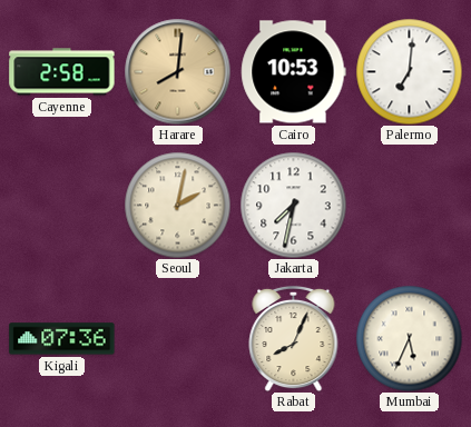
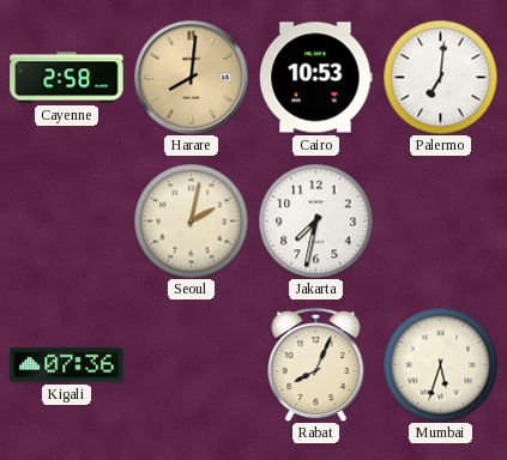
Mumbai: 5:34 -> 5:33
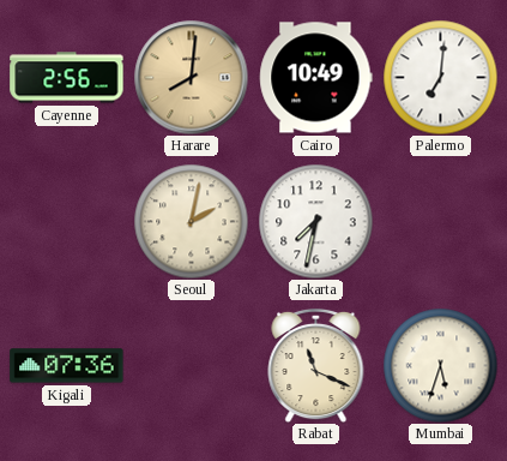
Cayenne: 2:58 -> 2:56
Cairo: 10:53 -> 10:49
Rabat: 8:04 -> 11:19
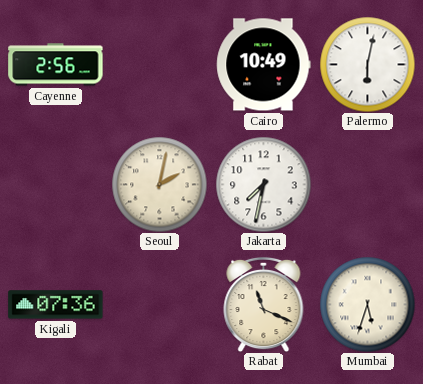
Harare: 8:01 -> none
Palermo: 7:01 -> 6:02
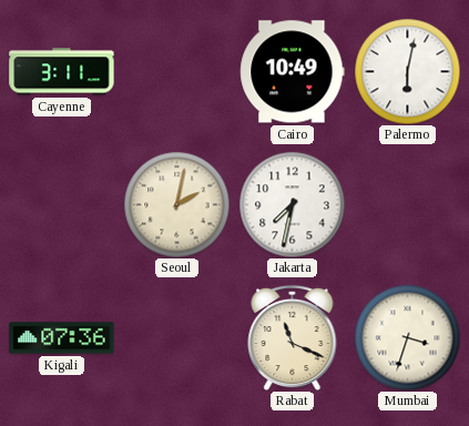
Cayenne: 2:56 -> 3:11
Mumbai: 5:33 -> 3:33
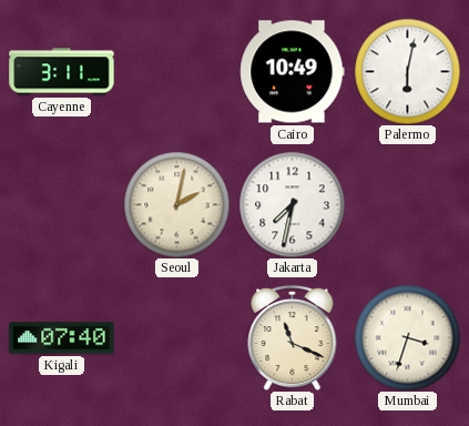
Kigali: 07:36 -> 07:40
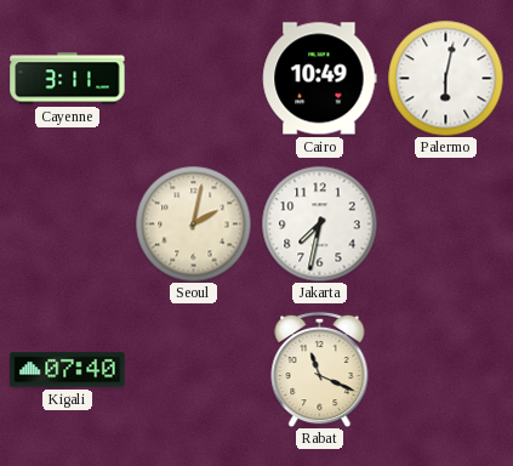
Mumbai: 3:33 -> none
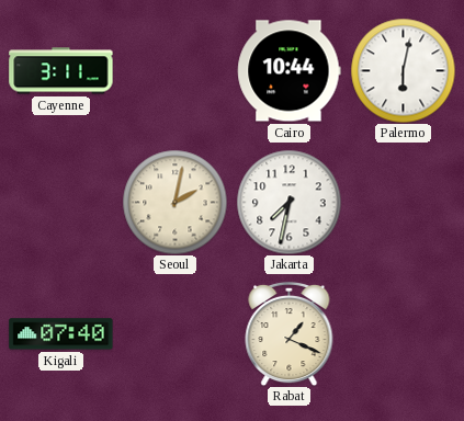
Cairo: 10:49 -> 10:44
Rabat: 11:19 -> 1:19
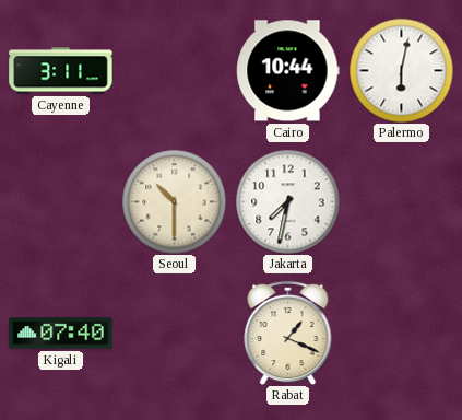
Seoul: 2:02 -> 10:30
